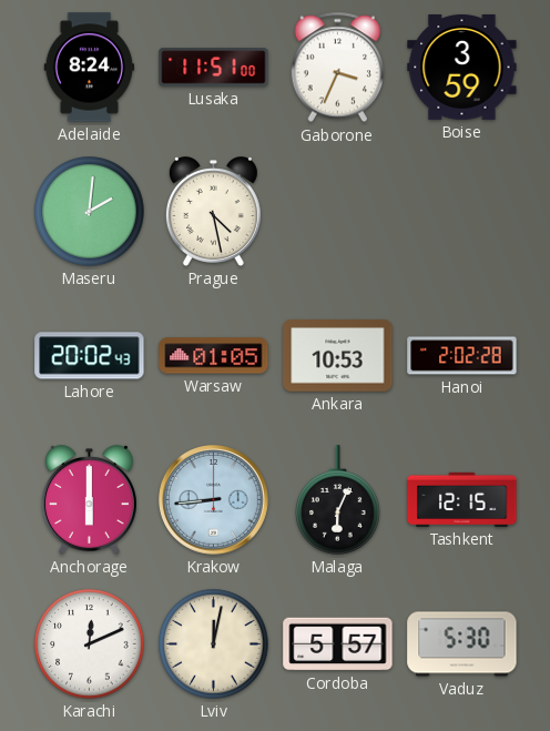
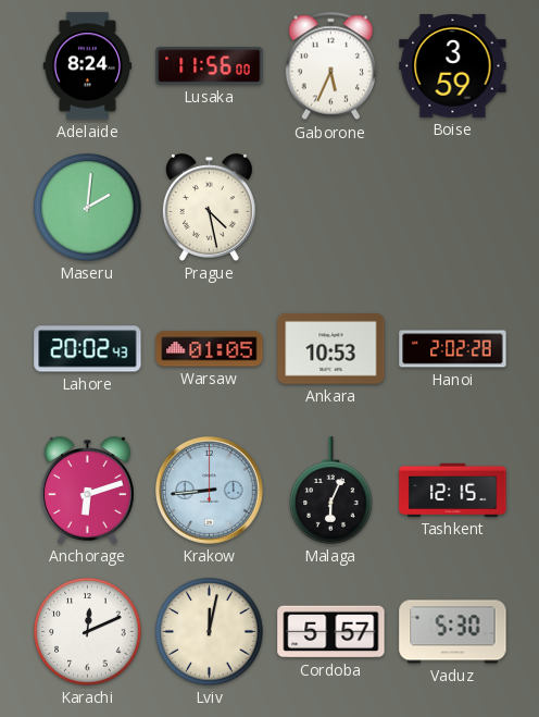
Lusaka: 11:51 -> 11:56
Gaborone: 3:34 -> 5:34
Anchorage: 6:00 -> 6:12
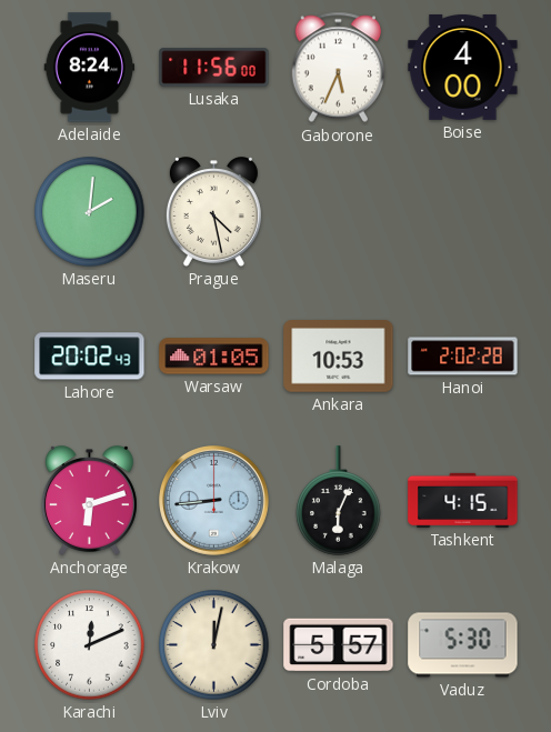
Boise: 3:59 -> 4:00
Tashkent: 12:15 -> 4:15
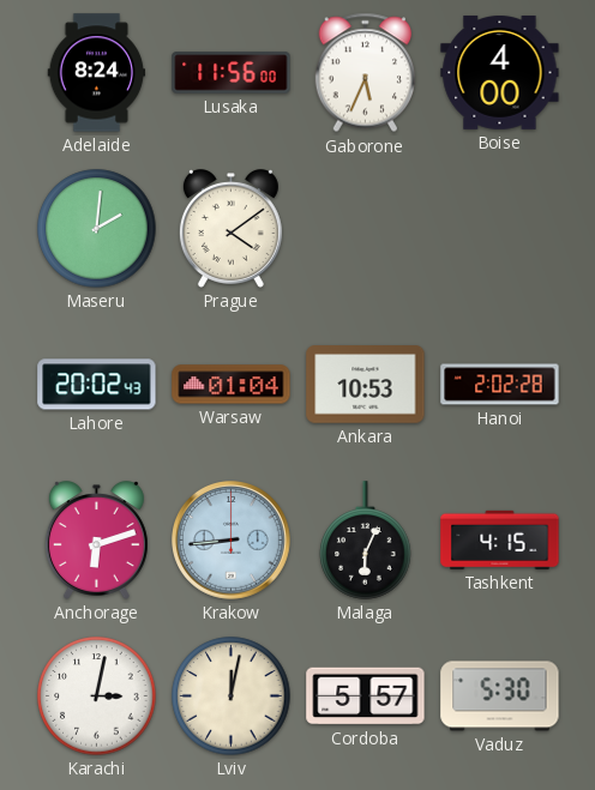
Prague: 4:28 -> 4:09
Warsaw: 01:05 -> 01:04
Karachi: 12:11 -> 3:02
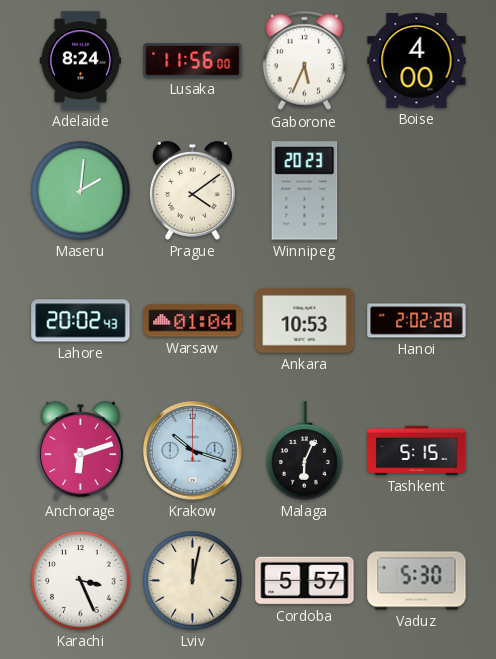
Winnipeg: none -> 20:23
Krakow: 8:44 -> 10:18
Tashkent: 4:15 -> 5:15
Karachi: 3:02 -> 3:26
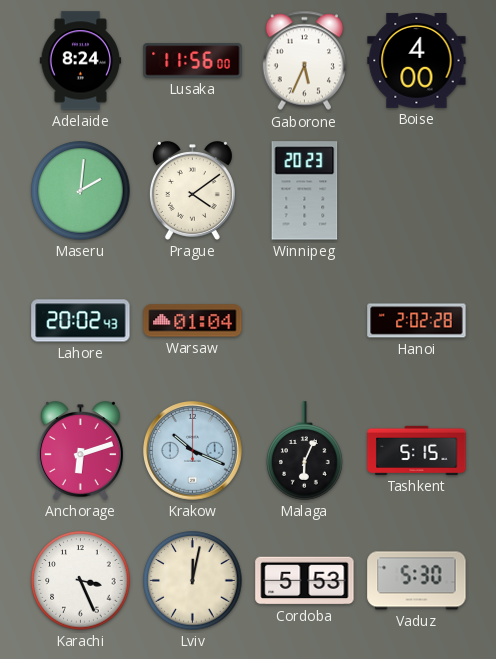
Ankara: 10:53 -> none
Krakow: 10:18 -> 10:19
Cordoba: 5:57 -> 5:53
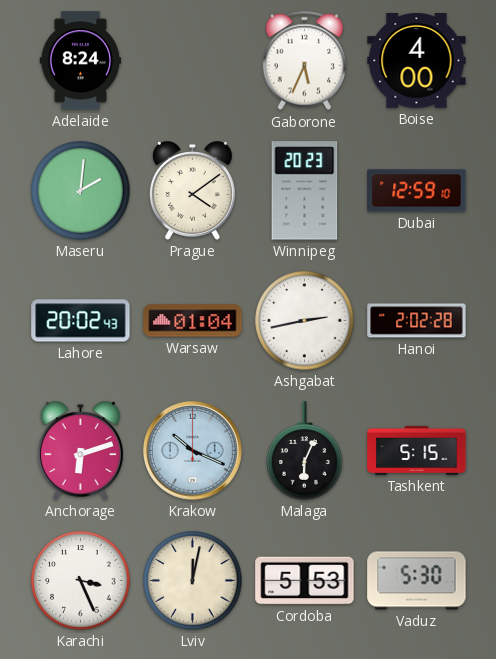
Lusaka: 11:56 -> none
Dubai: none -> 12:59
Ashgabat: none -> 2:43
